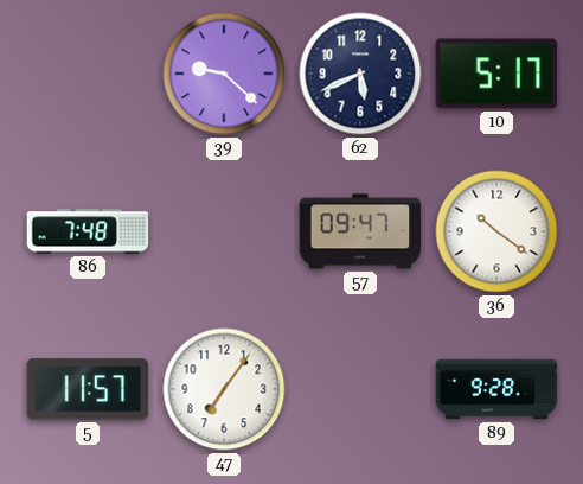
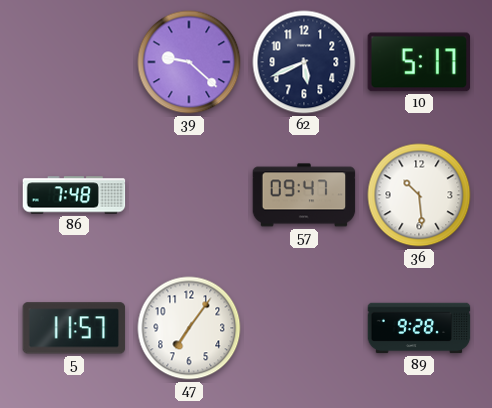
36: 10:21 -> 10:29
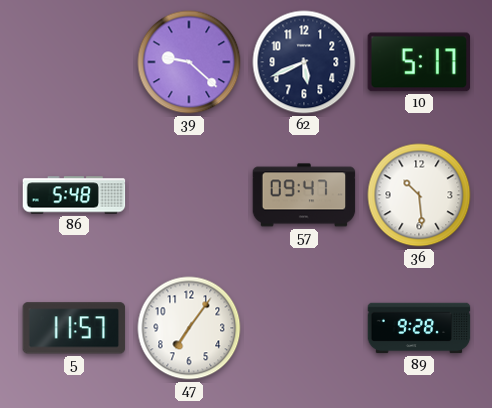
86: 7:48 -> 5:48
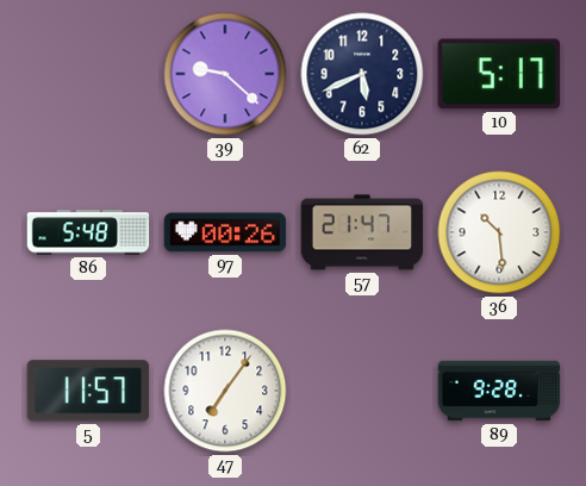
97: none -> 00:26
57: 09:47 -> 21:47
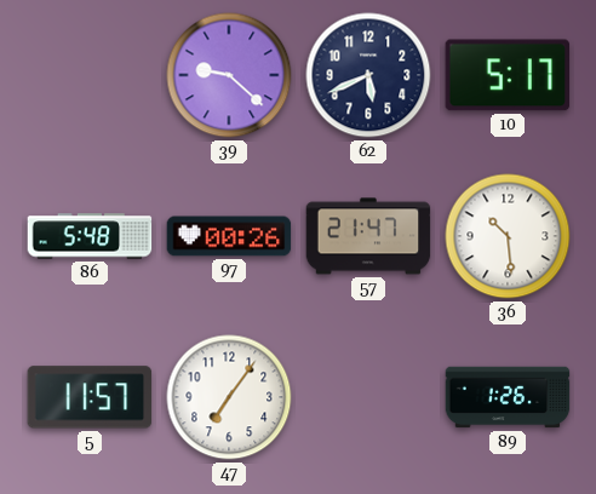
89: 9:28 -> 1:26
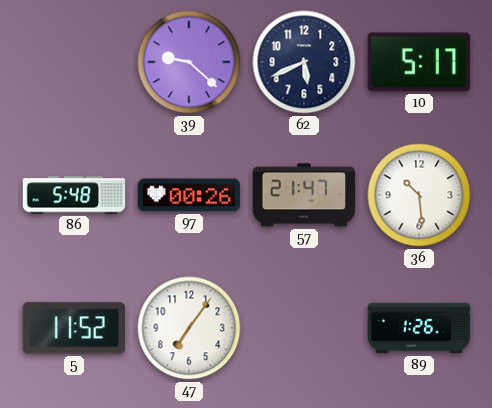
5: 11:57 -> 11:52
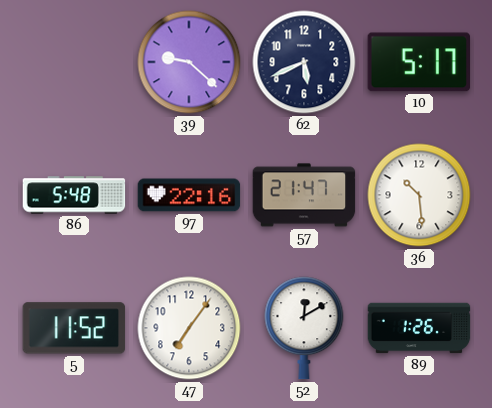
97: 00:26 -> 22:16
52: none -> 12:10
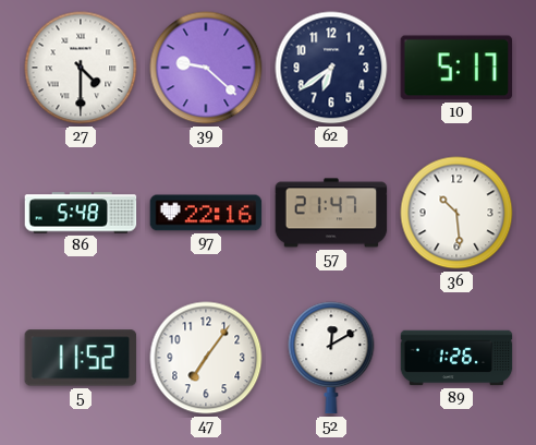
27: none -> 4:30
62: 5:41 -> 6:39
